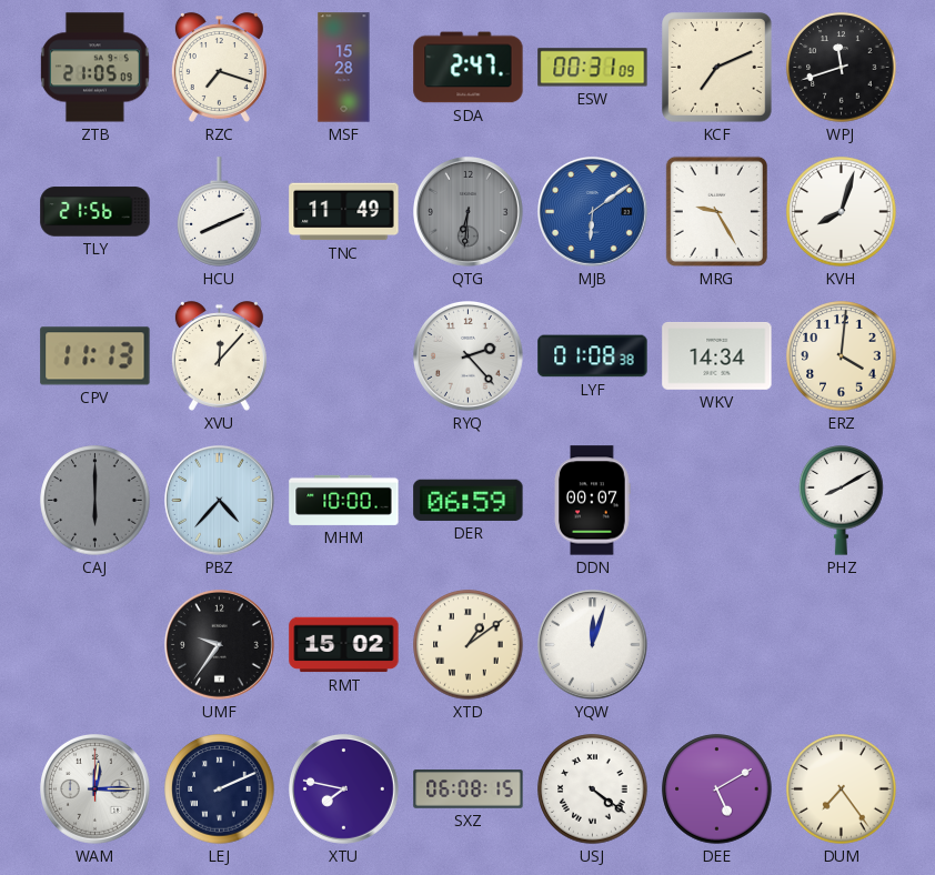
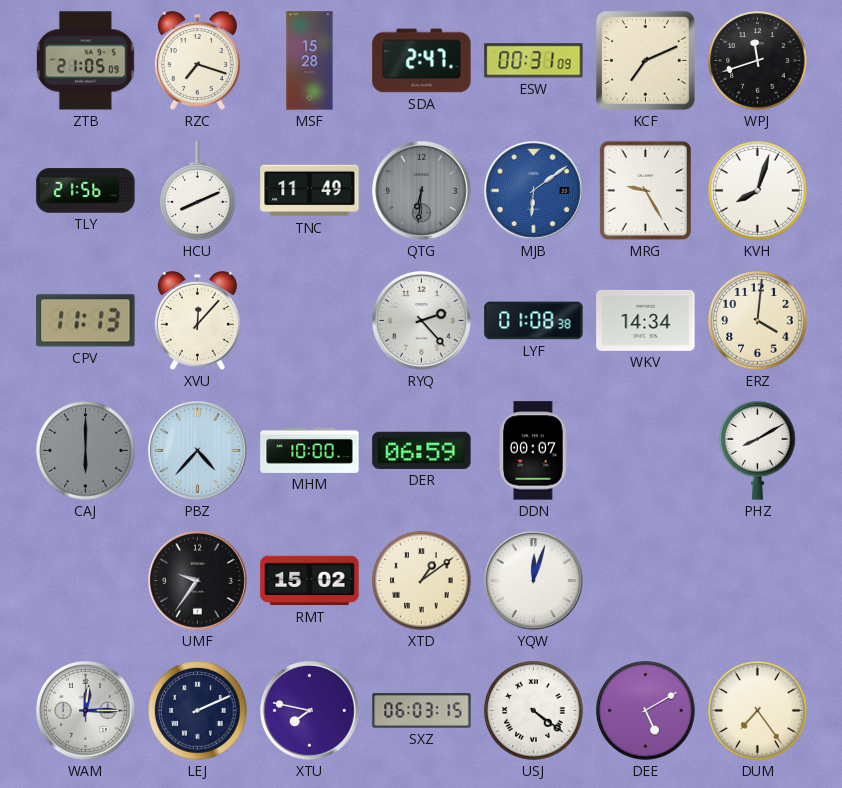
SXZ: 06:08 -> 06:03
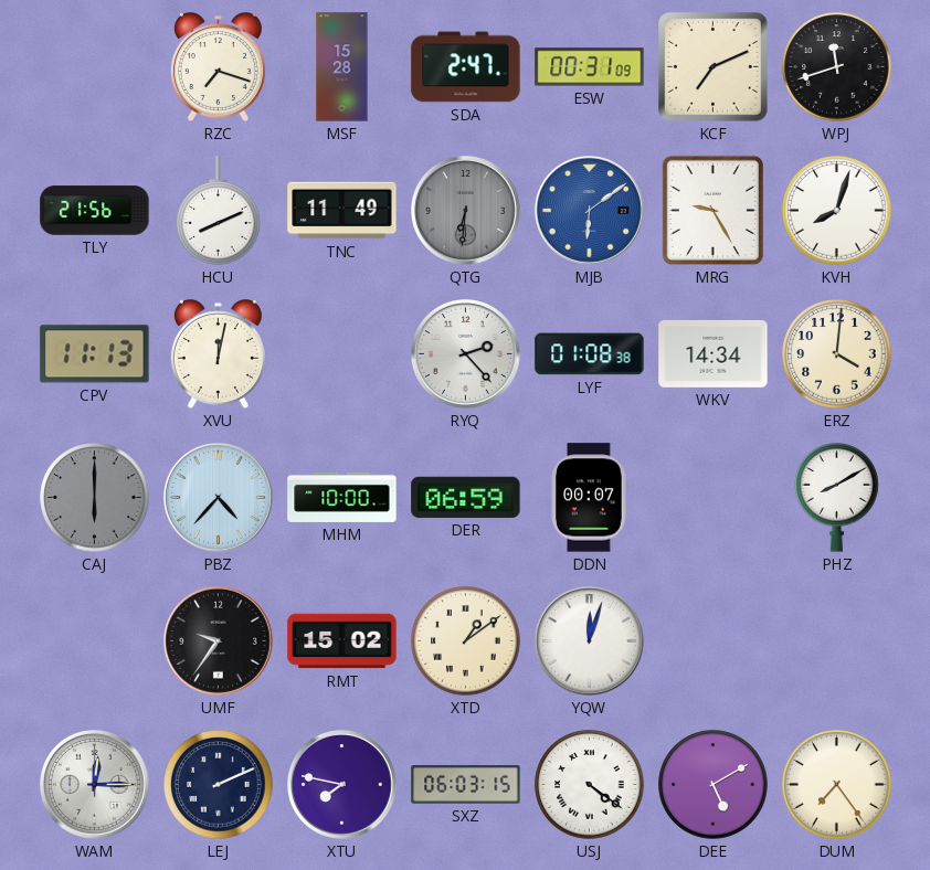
ZTB: 21:05 -> none
XVU: 12:07 -> 12:02
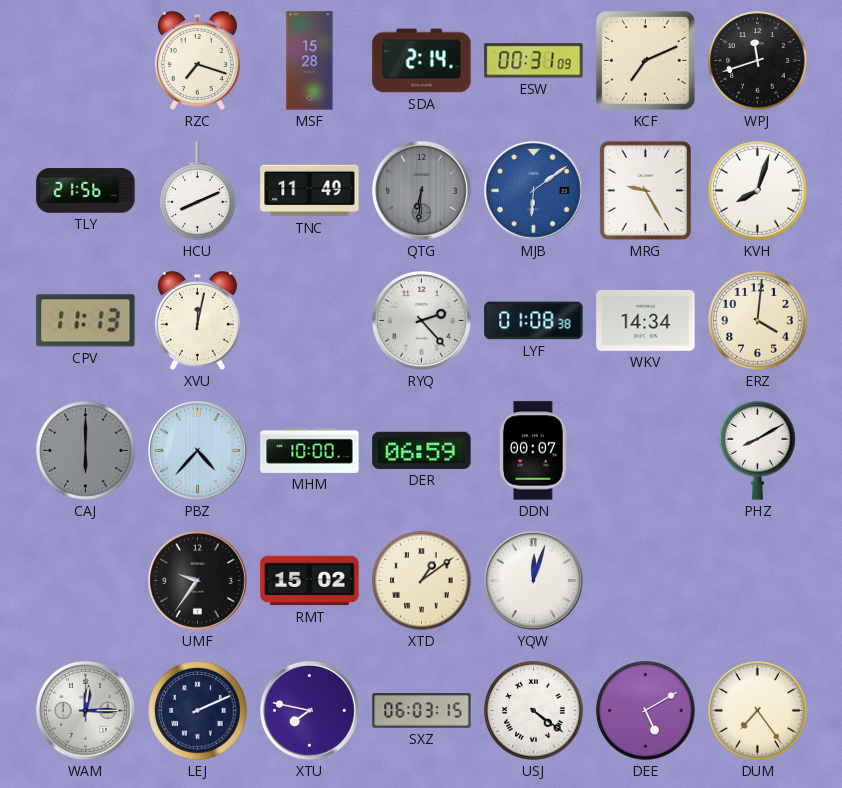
SDA: 2:47 -> 2:14
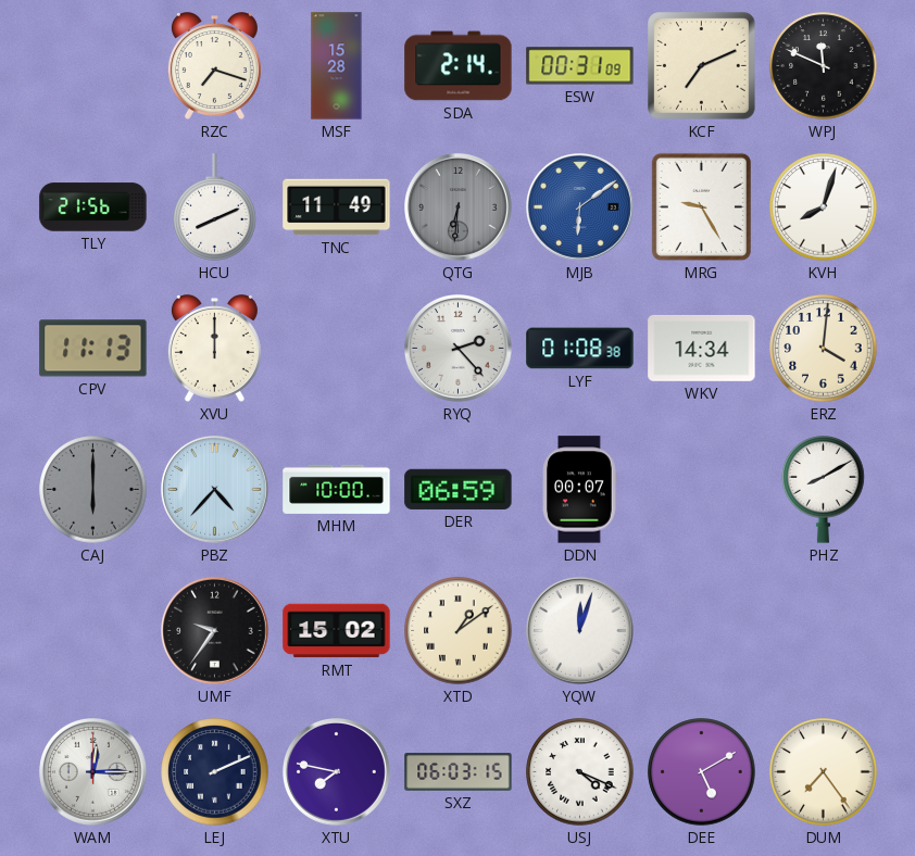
WPJ: 11:42 -> 11:49
XVU: 12:02 -> 12:00
USJ: 4:21 -> 4:19
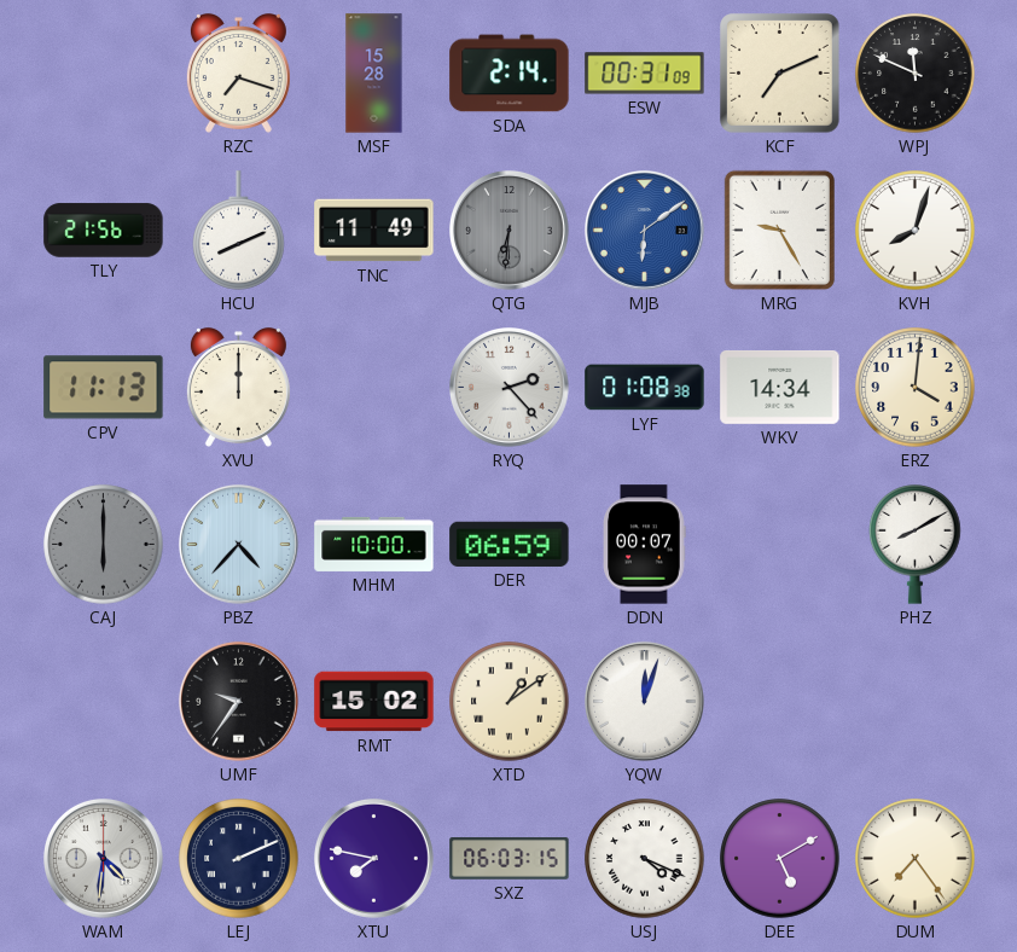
WAM: 12:15 -> 4:31
